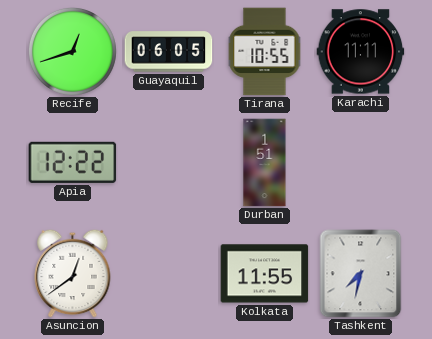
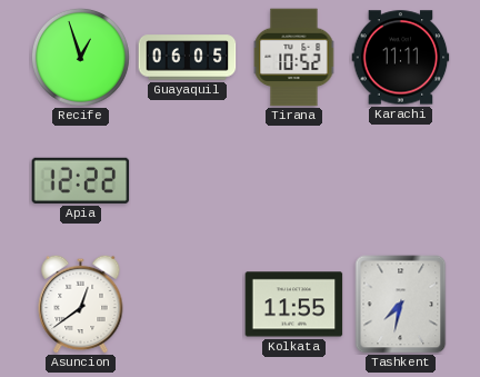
Recife: 12:42 -> 12:57
Tirana: 10:55 -> 10:52
Durban: 1:51 -> none
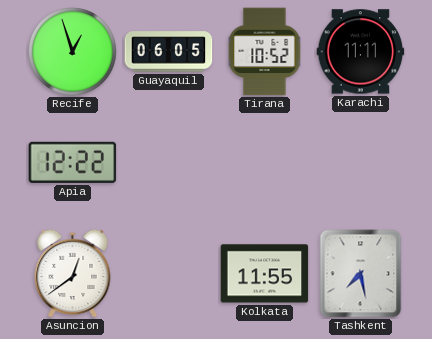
Tashkent: 7:32 -> 7:28
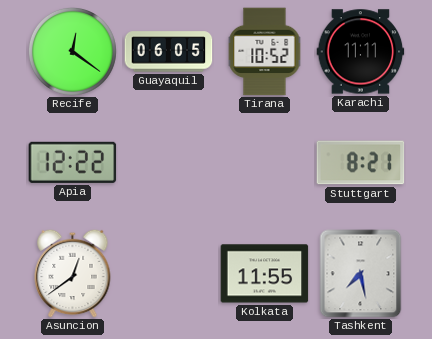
Recife: 12:57 -> 12:21
Stuttgart: none -> 8:21
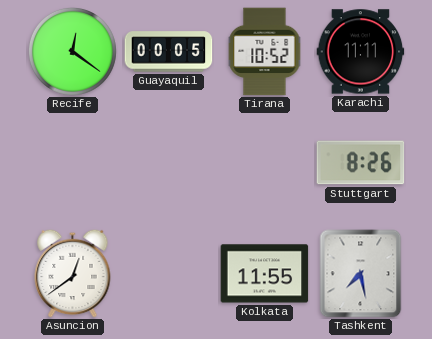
Guayaquil: 06:05 -> 00:05
Apia: 12:22 -> none
Stuttgart: 8:21 -> 8:26
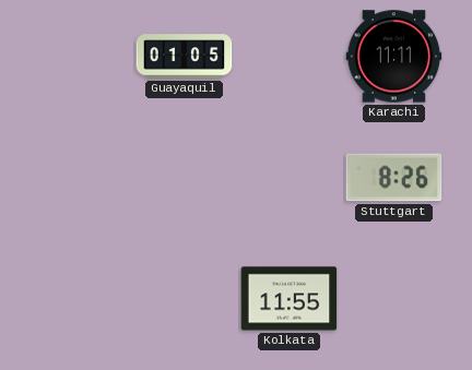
Recife: 12:21 -> none
Guayaquil: 00:05 -> 01:05
Tirana: 10:52 -> none
Asuncion: 12:39 -> none
Tashkent: 7:28 -> none
